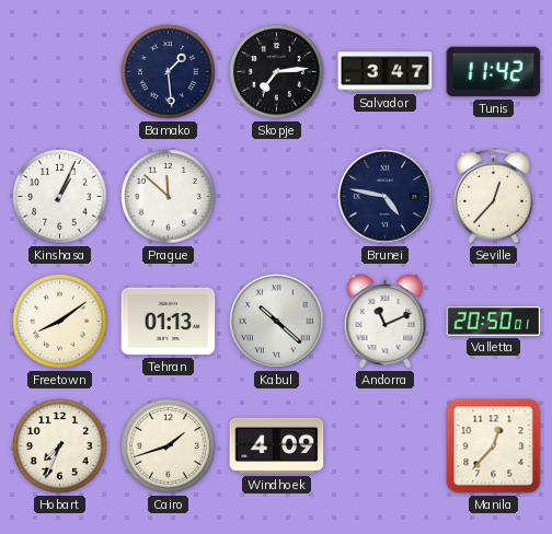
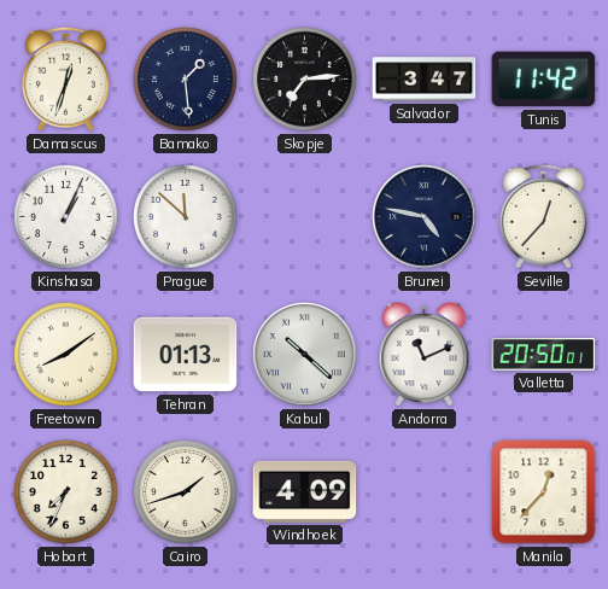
Damascus: none -> 12:33
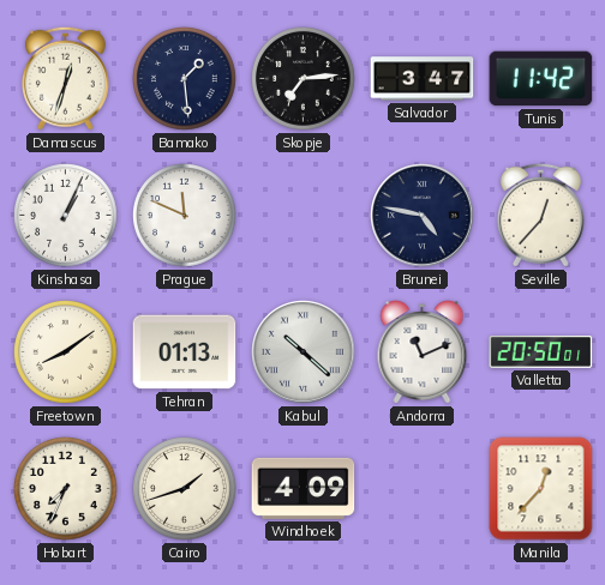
Prague: 11:52 -> 11:49
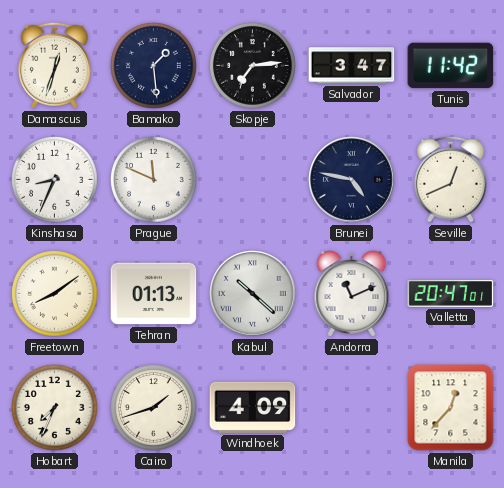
Kinshasa: 1:04 -> 8:34
Seville: 12:37 -> 12:41
Valletta: 20:50 -> 20:47
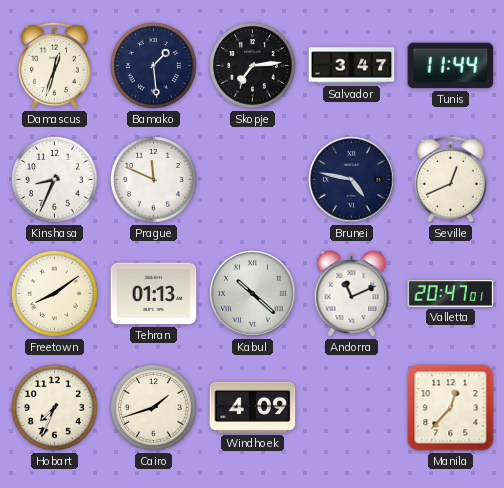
Tunis: 11:42 -> 11:44
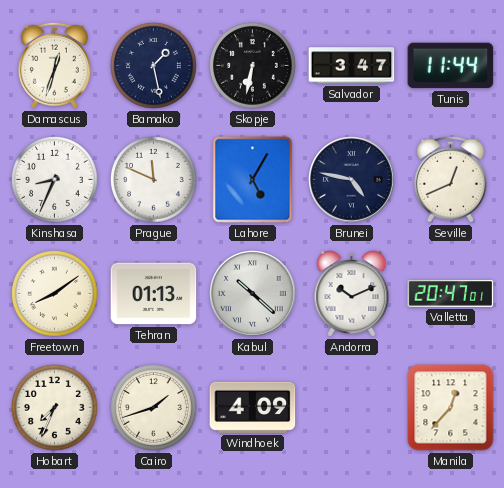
Bamako: 1:29 -> 1:28
Skopje: 7:14 -> 6:32
Lahore: none -> 5:05
Andorra: 11:11 -> 10:11
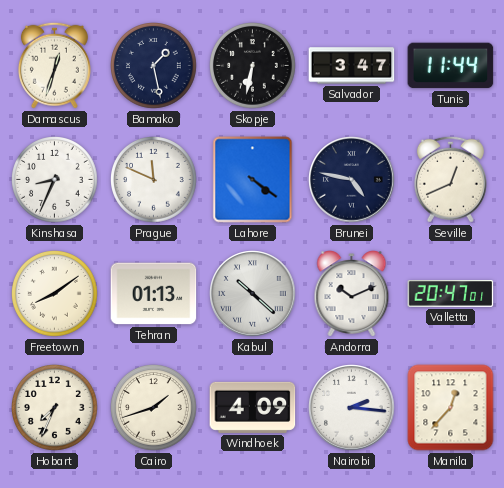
Lahore: 5:05 -> 4:21
Nairobi: none -> 2:16
